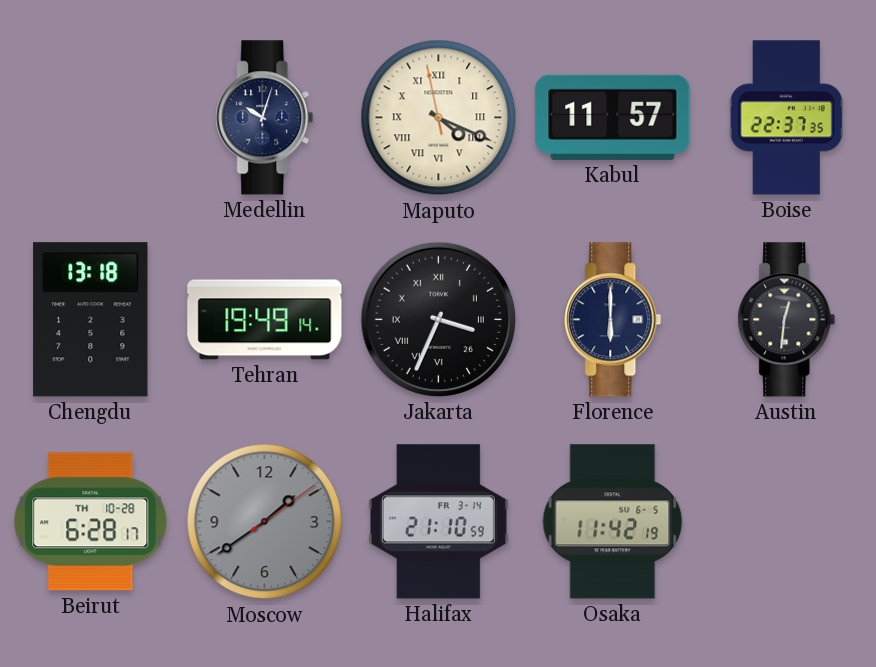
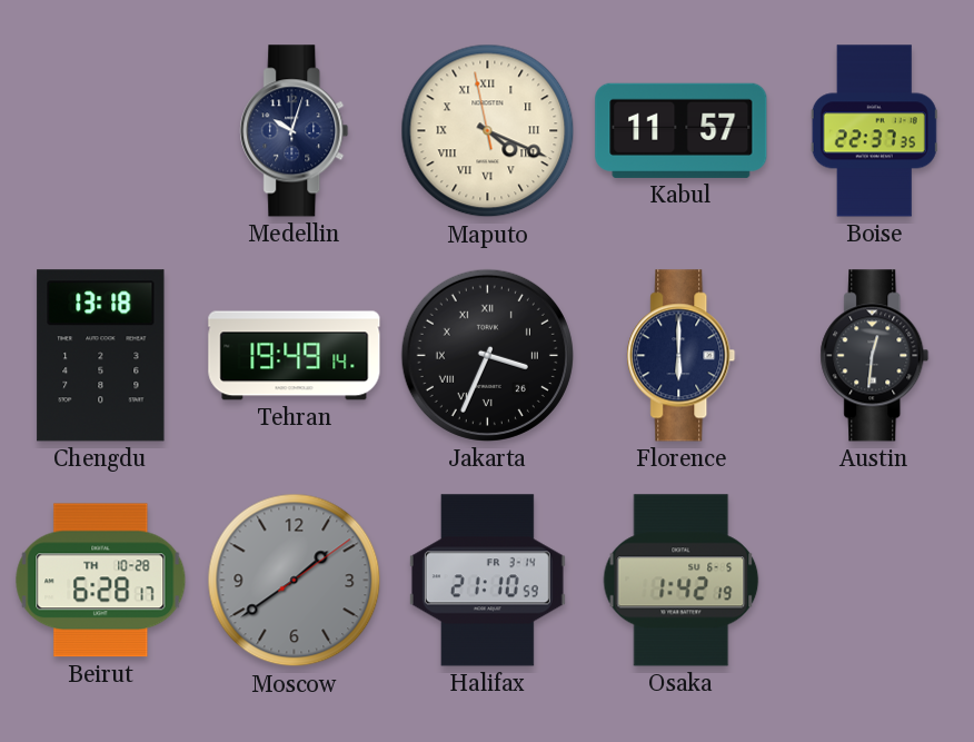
Osaka: 11:42 -> 1:42
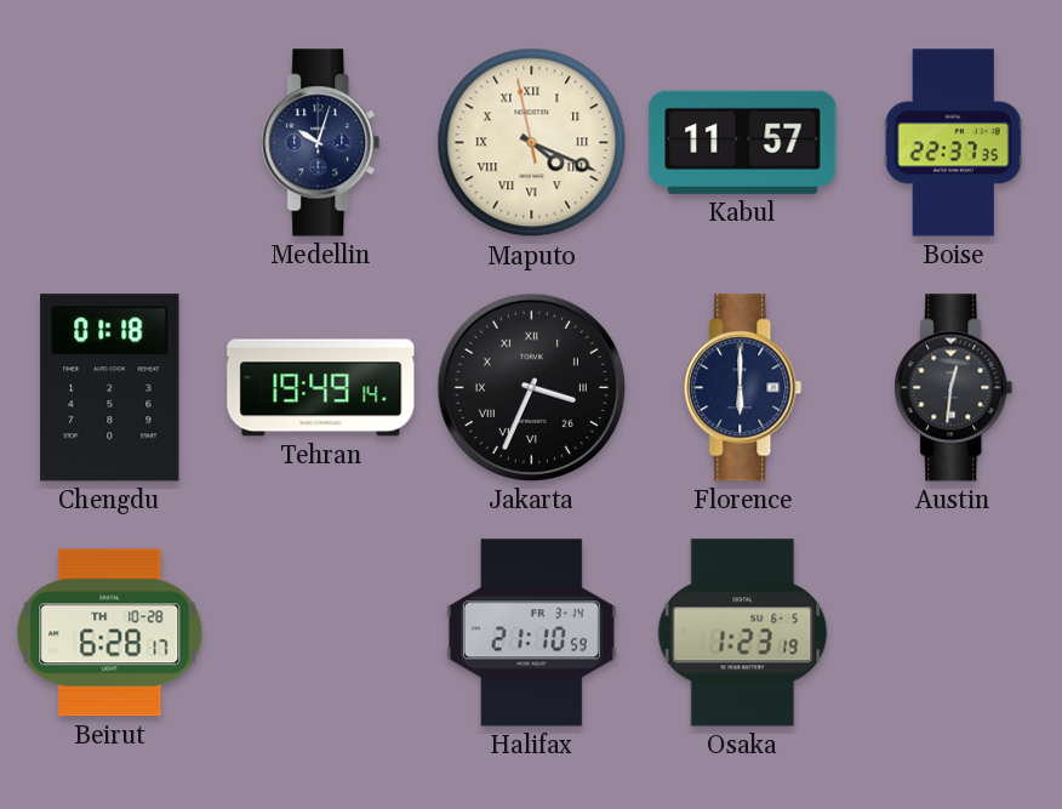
Chengdu: 13:18 -> 01:18
Moscow: 1:39 -> none
Osaka: 1:42 -> 1:23
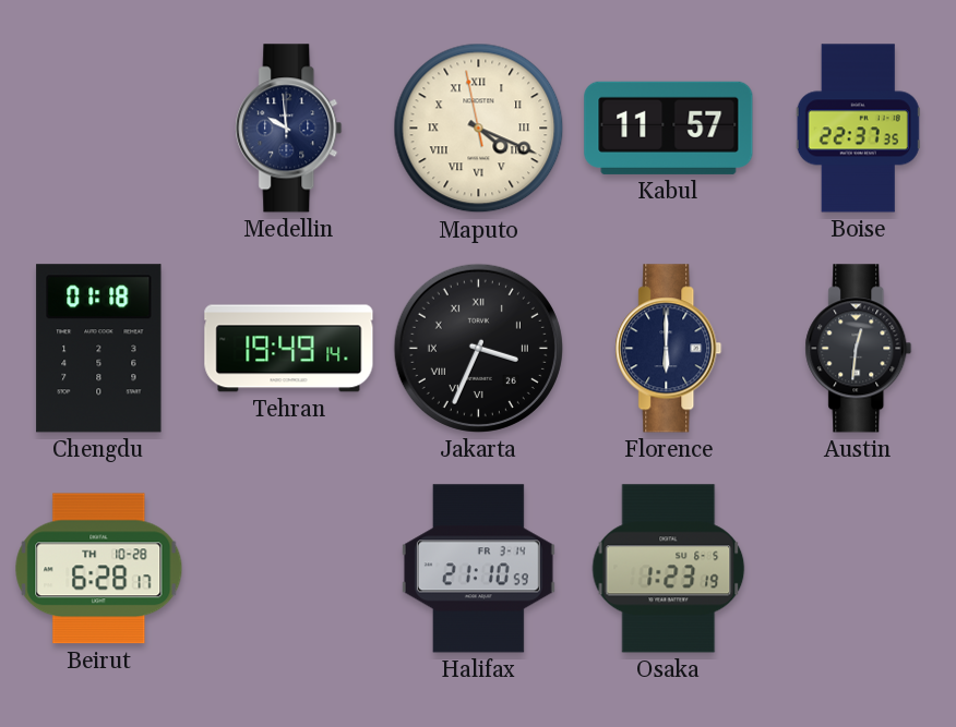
Medellin: 10:03 -> 9:59
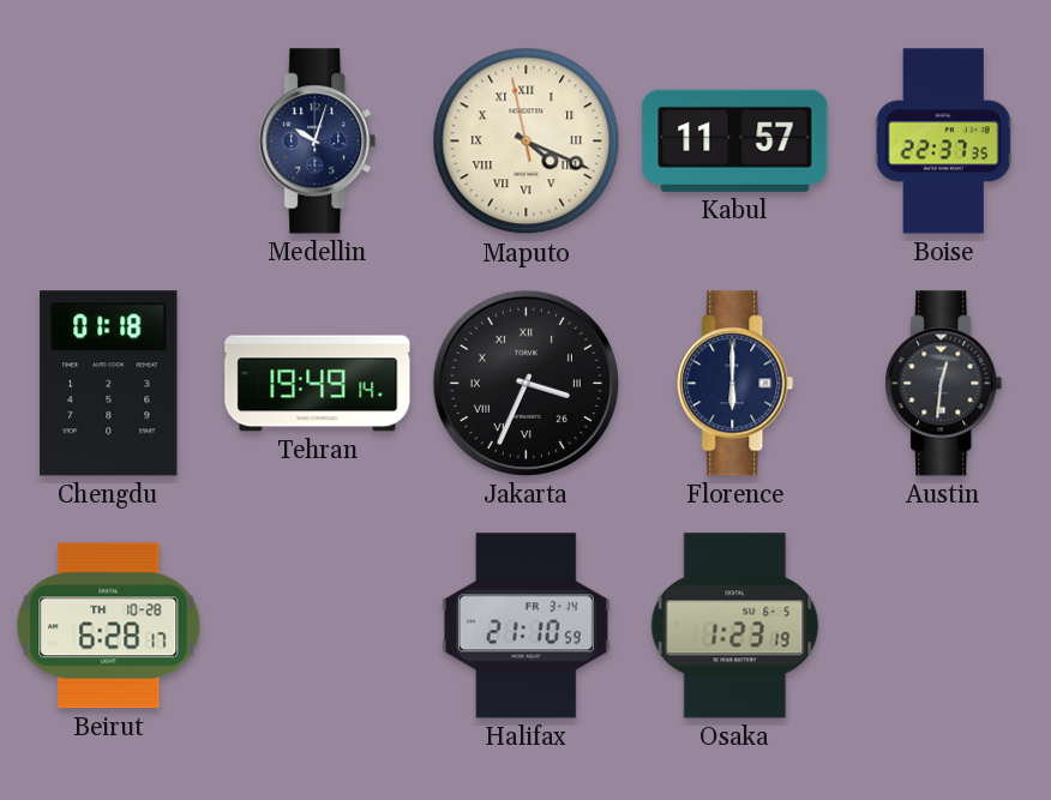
Medellin: 9:59 -> 10:03
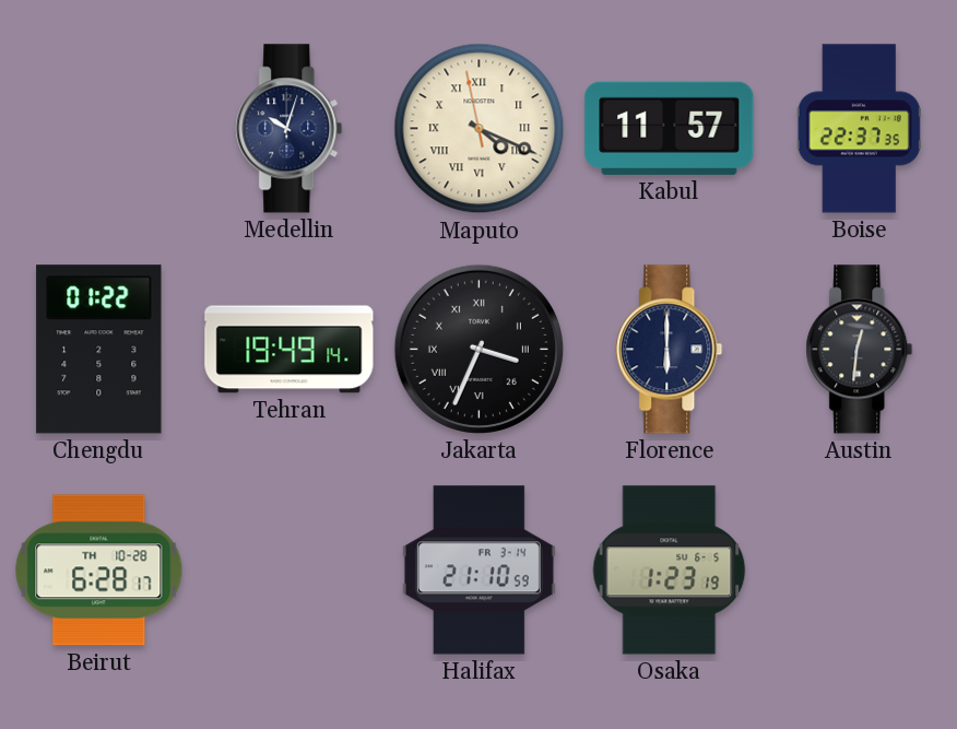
Chengdu: 01:18 -> 01:22
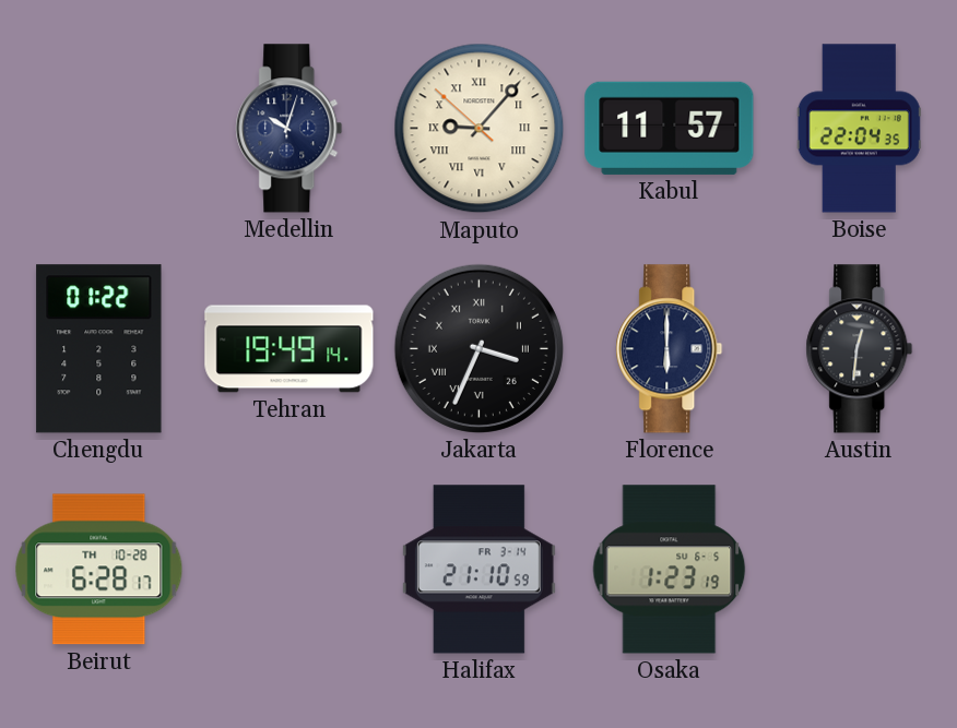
Maputo: 4:18 -> 9:06
Boise: 22:37 -> 22:04
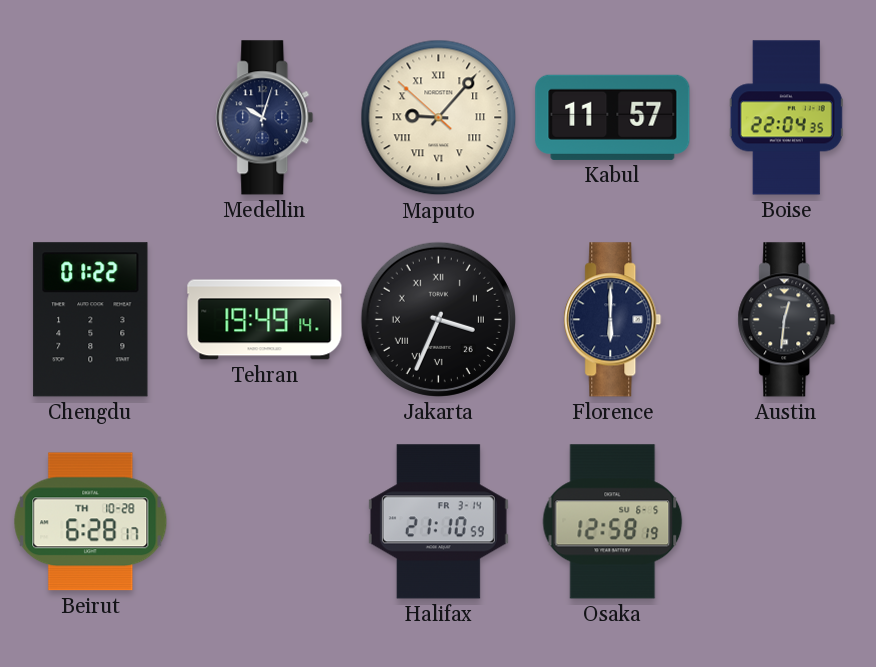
Osaka: 1:23 -> 12:58
